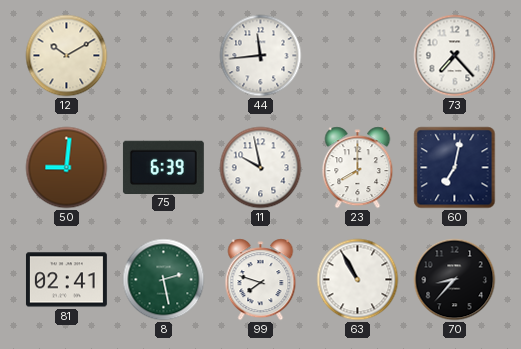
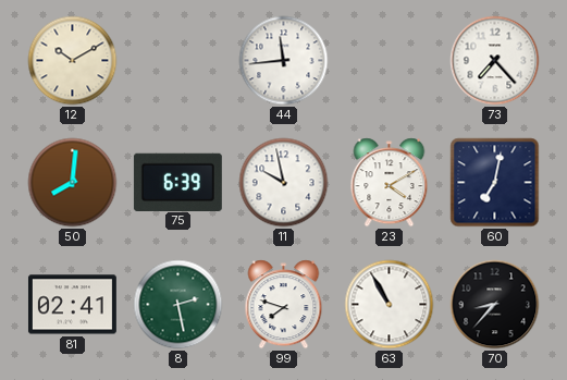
50: 9:01 -> 8:01
23: 8:00 -> 4:10
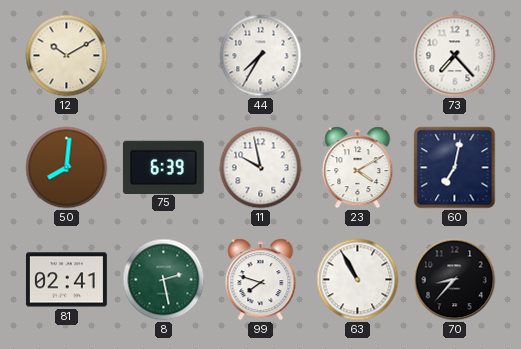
44: 11:44 -> 7:35
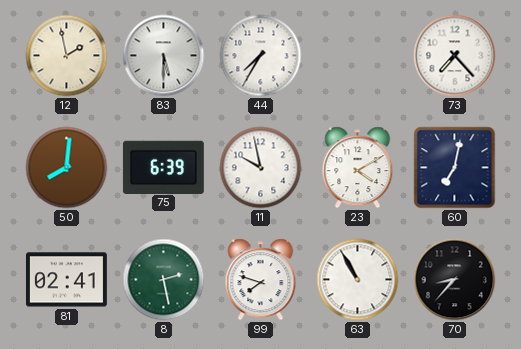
12: 10:10 -> 1:58
83: none -> 5:30
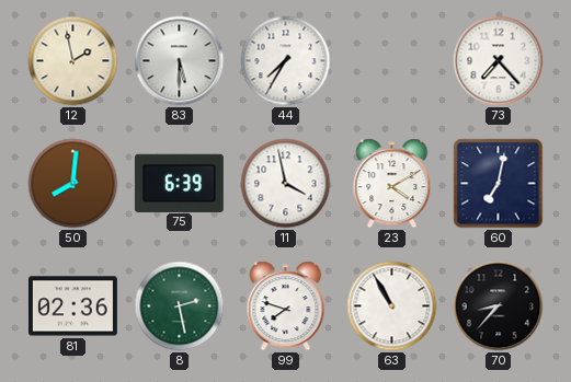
11: 9:58 -> 3:58
81: 02:41 -> 02:36
